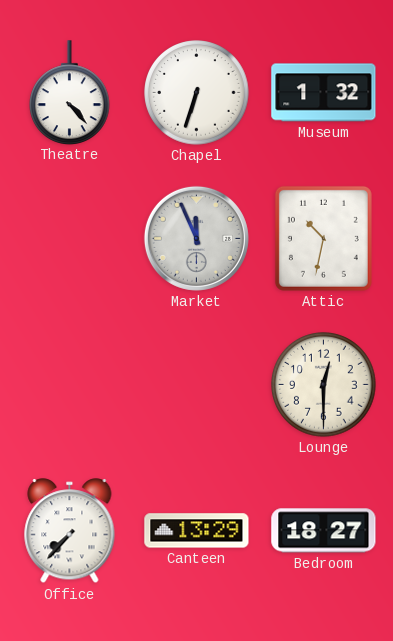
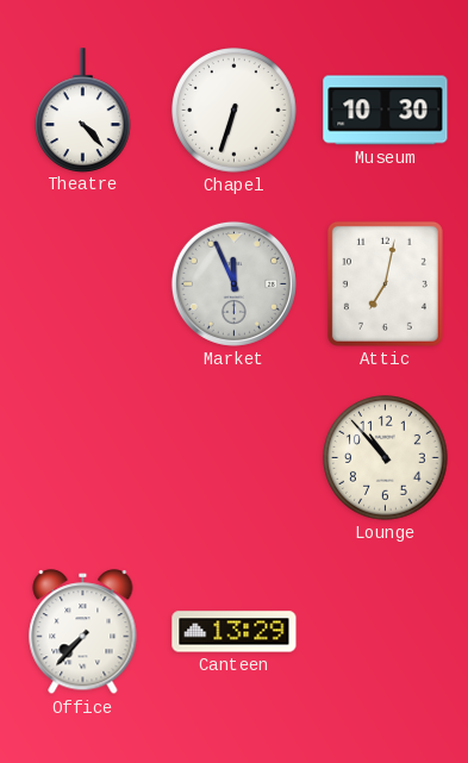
Museum: 1:32 -> 10:30
Attic: 10:32 -> 7:02
Lounge: 12:30 -> 10:53
Bedroom: 18:27 -> none
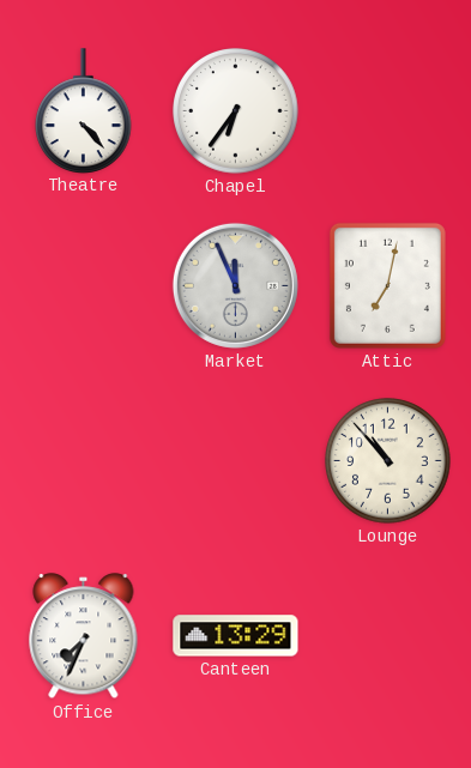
Chapel: 6:33 -> 6:36
Museum: 10:30 -> none
Office: 7:37 -> 7:34
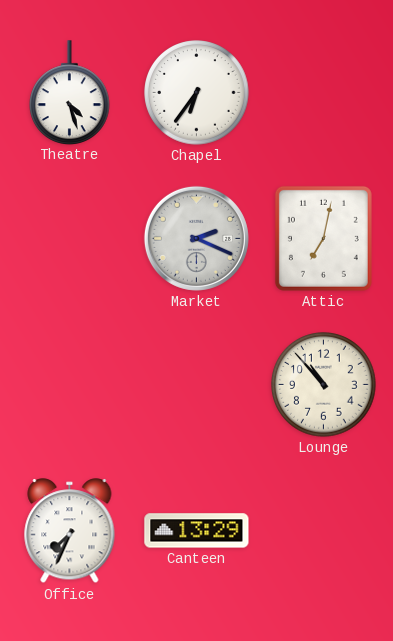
Theatre: 4:23 -> 4:27
Market: 11:56 -> 2:19
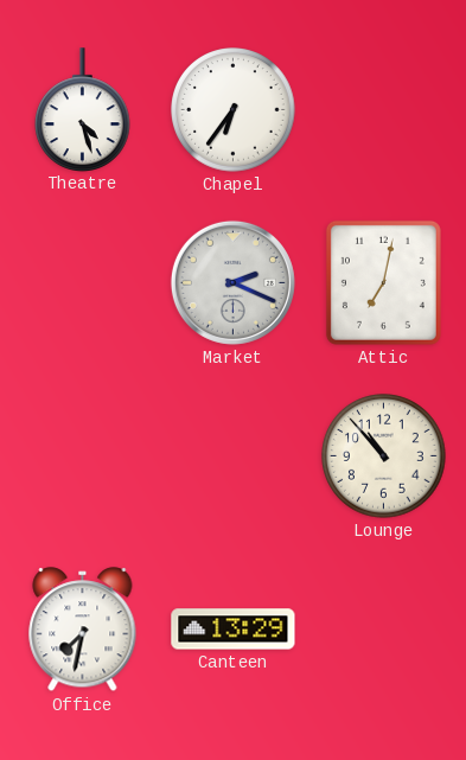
Office: 7:34 -> 7:32
